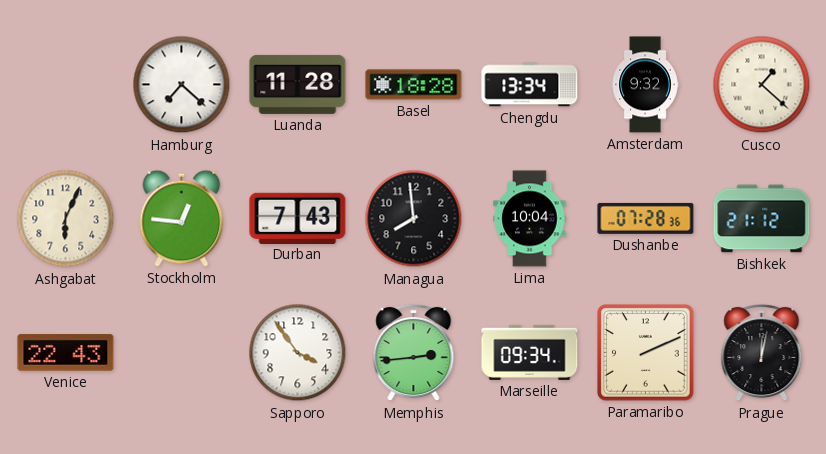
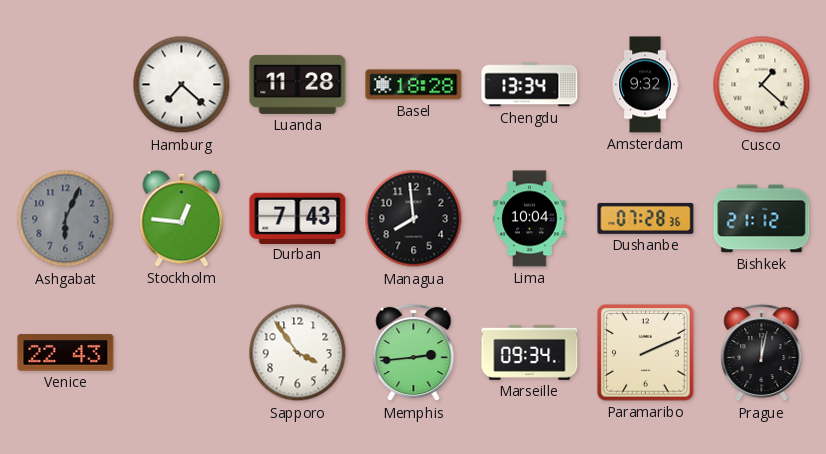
Ashgabat dial: cream -> grey
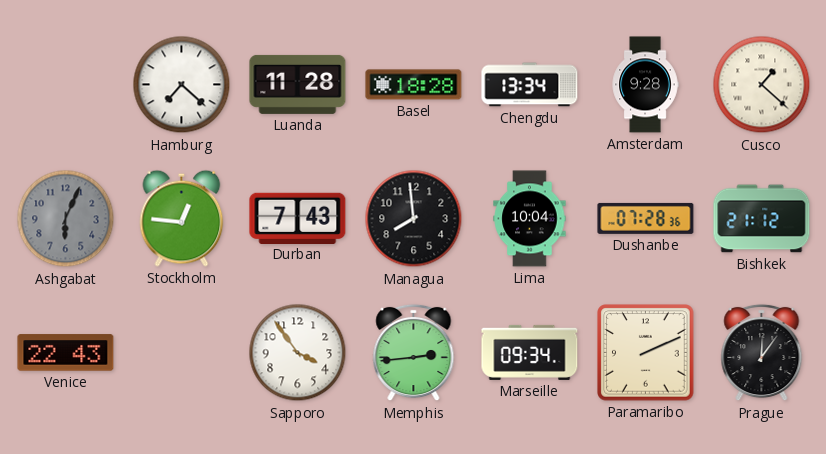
Amsterdam: 9:32 -> 9:28
Prague: 12:02 -> 12:06
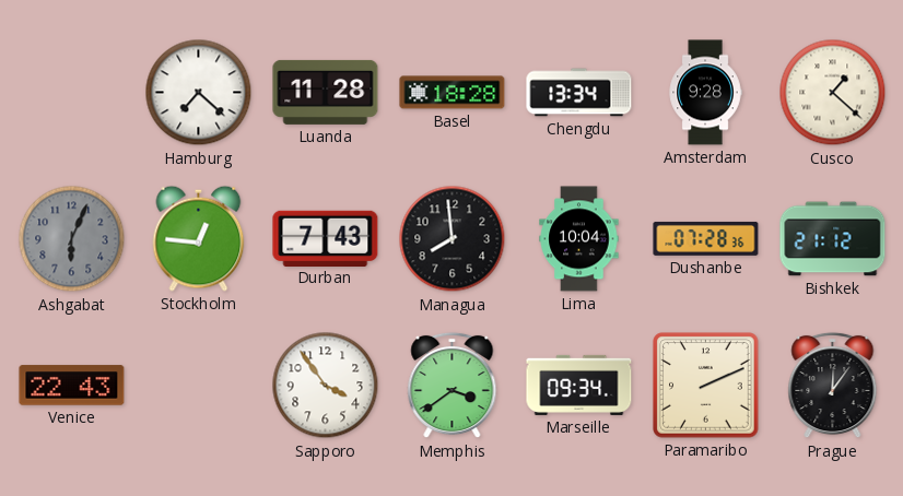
Memphis: 2:44 -> 3:39
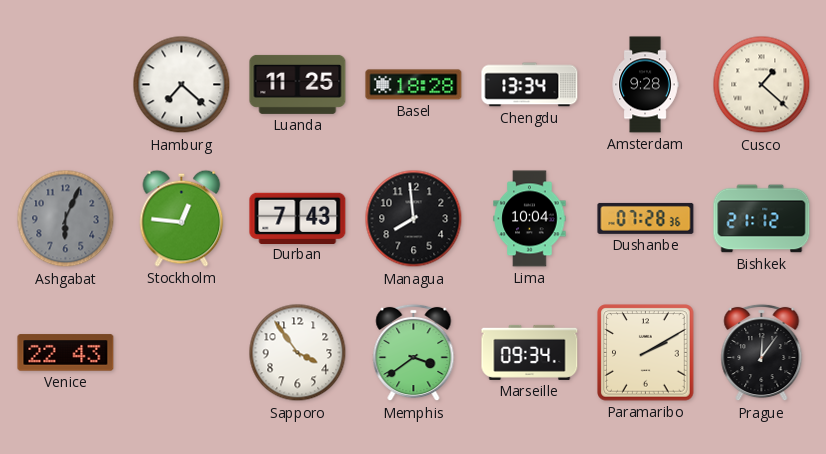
Luanda: 11:28 -> 11:25
Paramaribo: 2:11 -> 2:10
